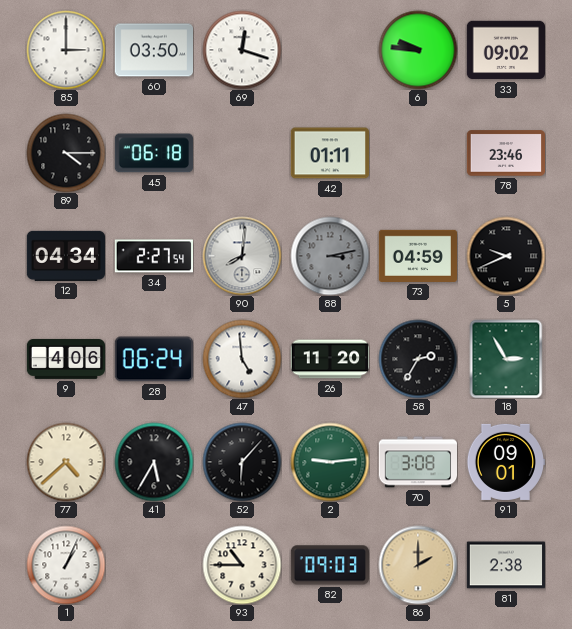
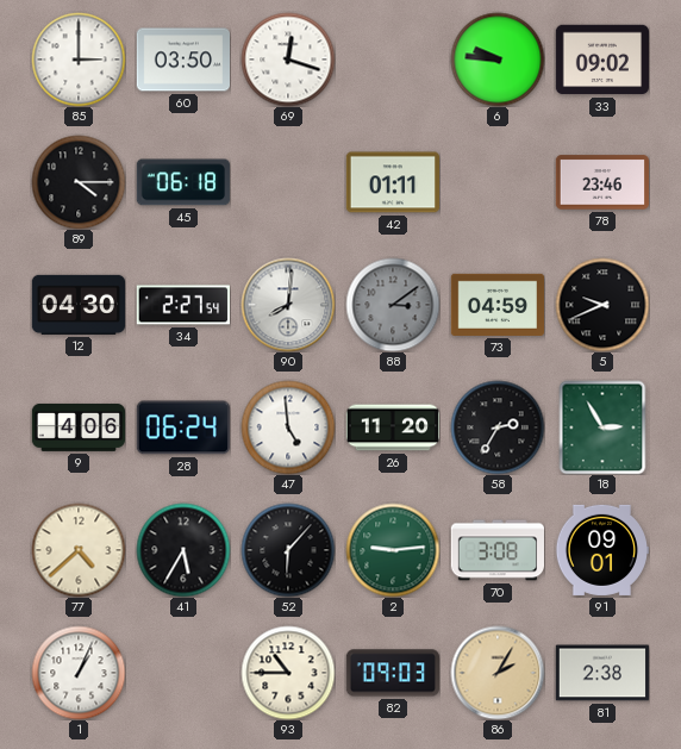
12: 04:34 -> 04:30
88: 3:13 -> 3:09
86: 2:00 -> 2:05
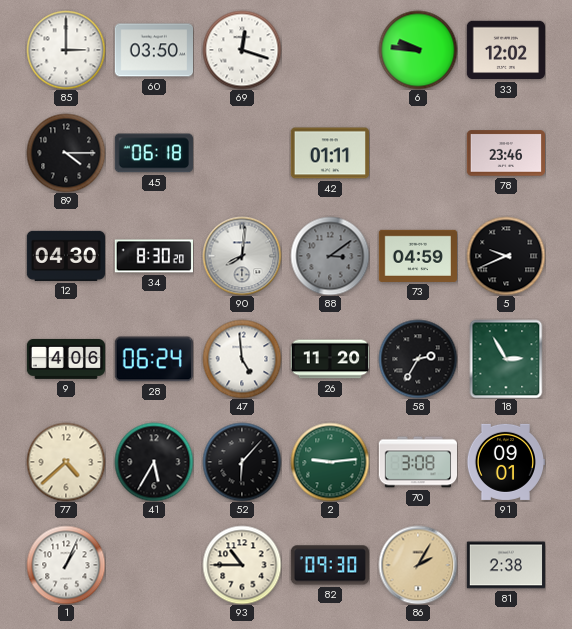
33: 09:02 -> 12:02
34: 2:27 -> 8:30
82: 09:03 -> 09:30
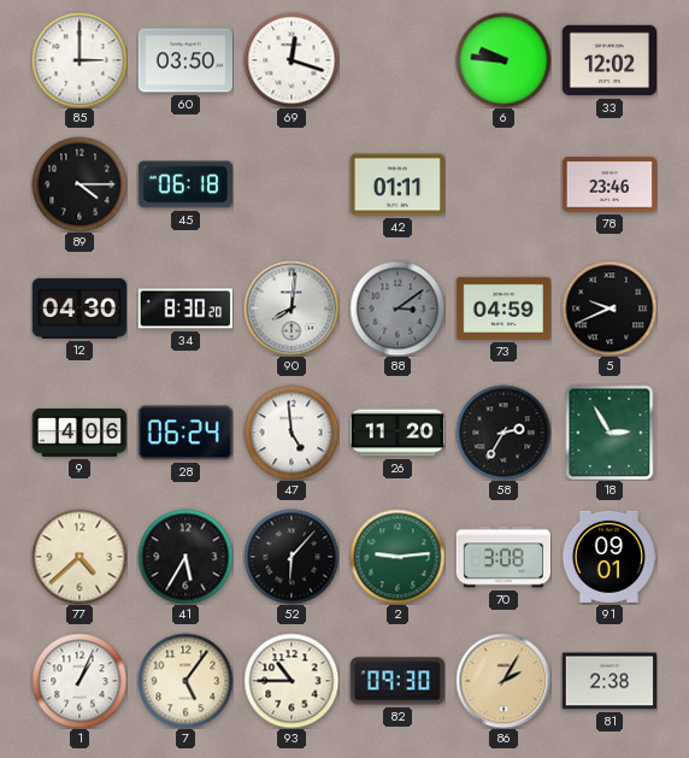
7: none -> 5:06
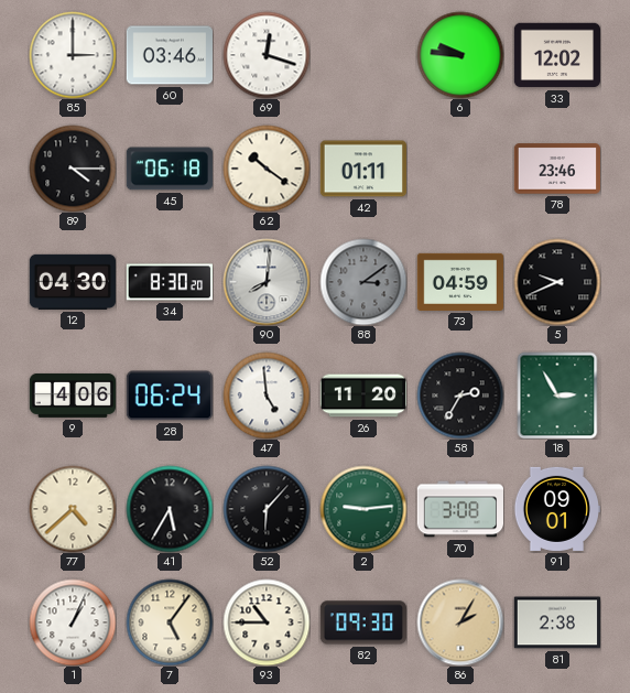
60: 03:50 -> 03:46
62: none -> 10:21
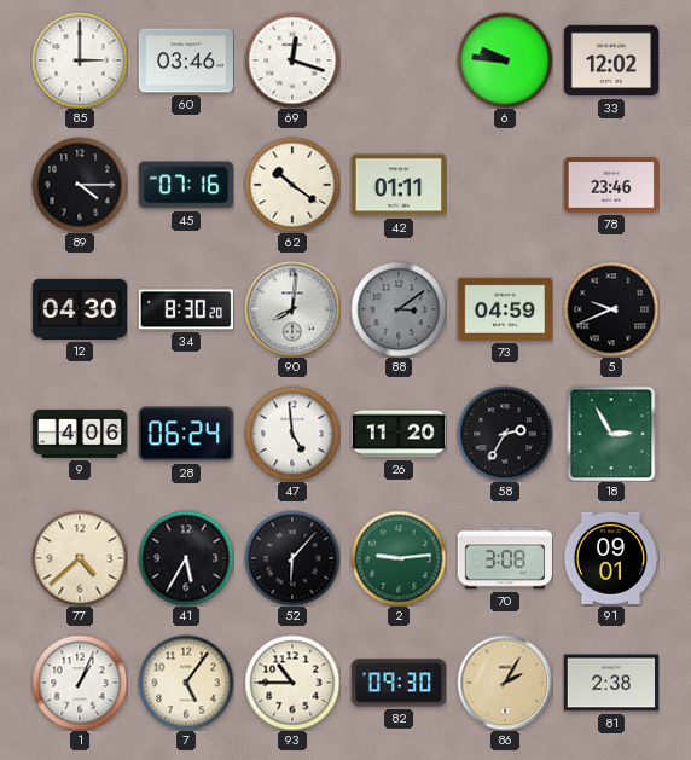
45: 06:18 -> 07:16
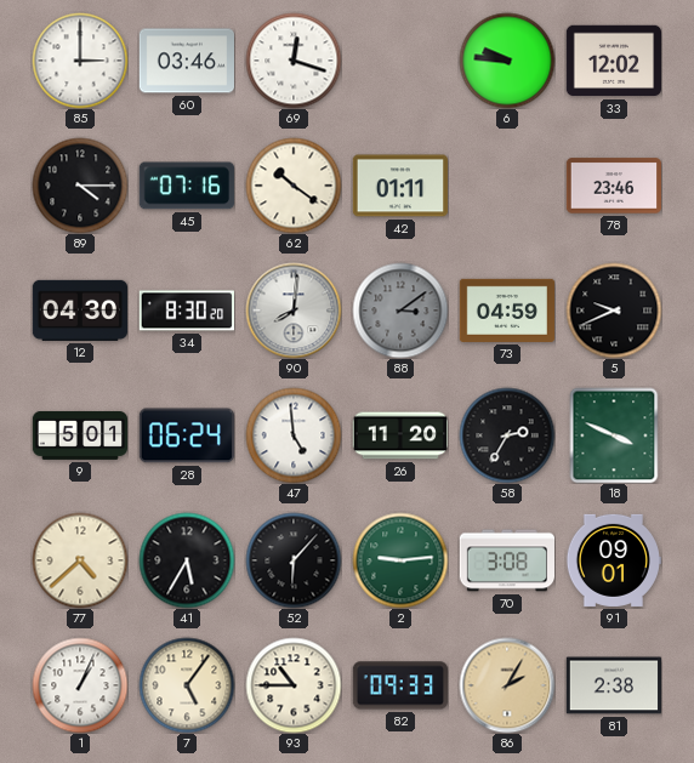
9: 4:06 -> 5:01
18: 2:55 -> 3:49
82: 09:30 -> 09:33
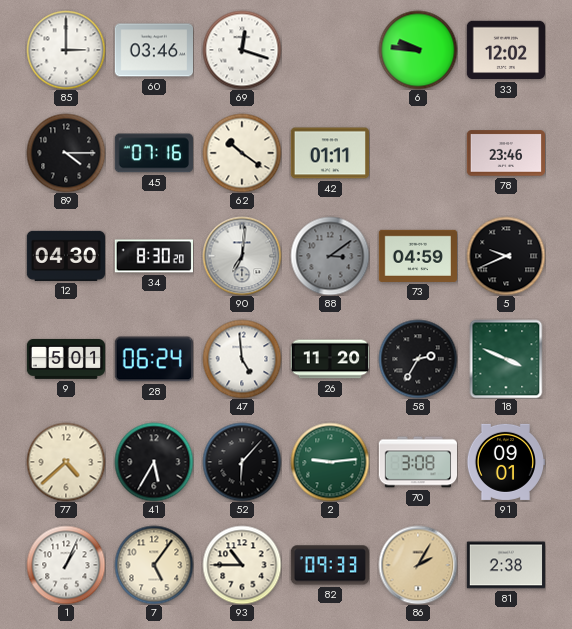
90: 8:01 -> 7:01
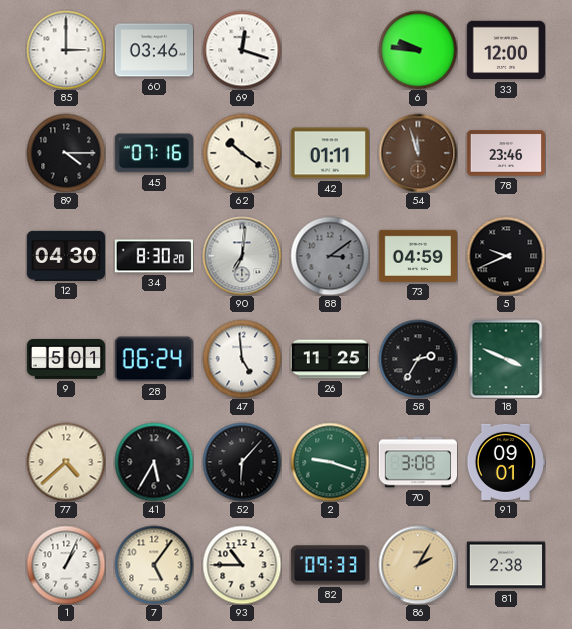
33: 12:02 -> 12:00
54: none -> 11:57
26: 11:20 -> 11:25
2: 9:14 -> 9:18
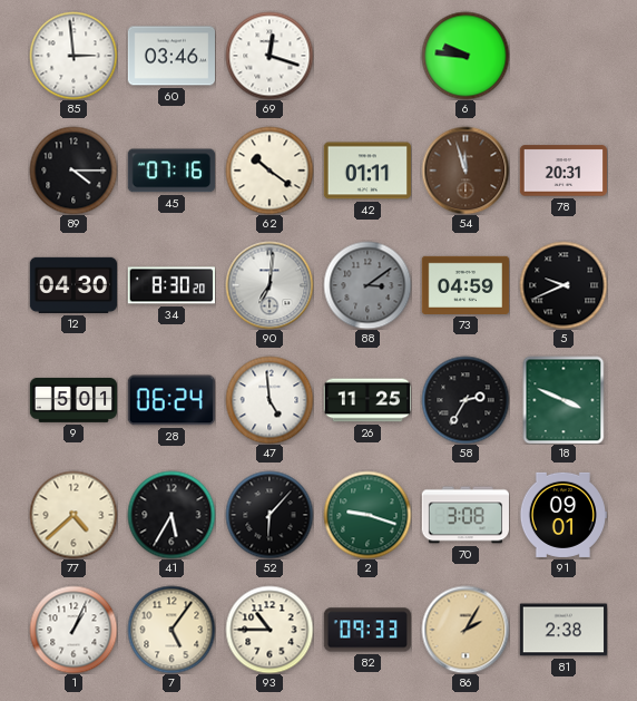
85: 3:00 -> 2:59
33: 12:00 -> none
78: 23:46 -> 20:31
